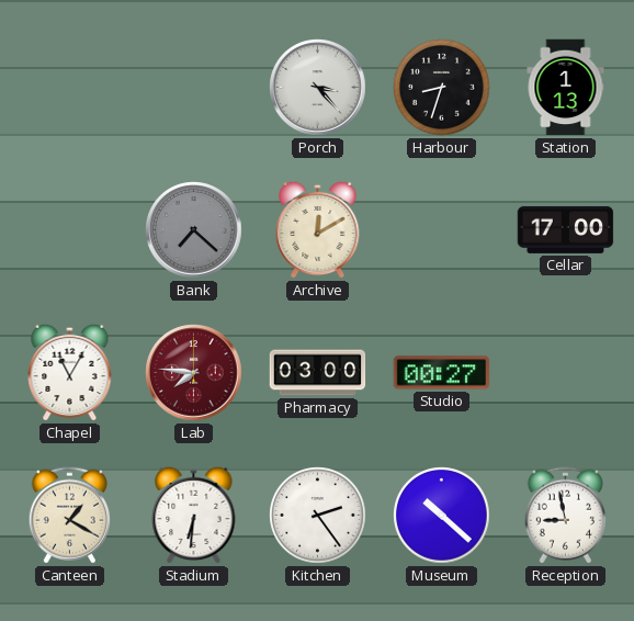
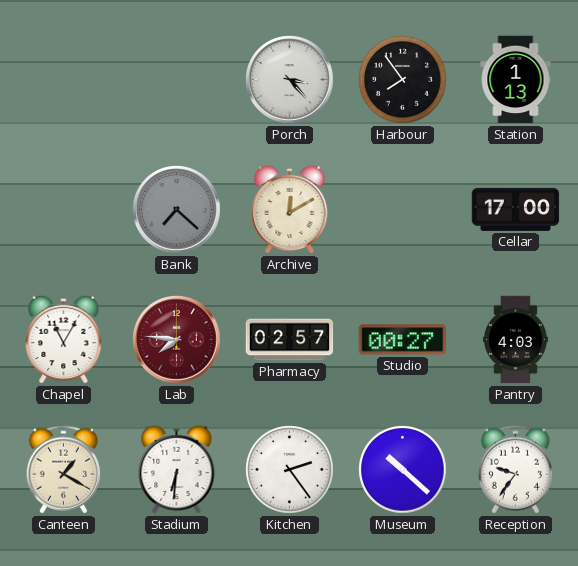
Harbour: 8:33 -> 7:54
Pharmacy: 03:00 -> 02:57
Pantry: none -> 4:03
Reception: 8:58 -> 9:36
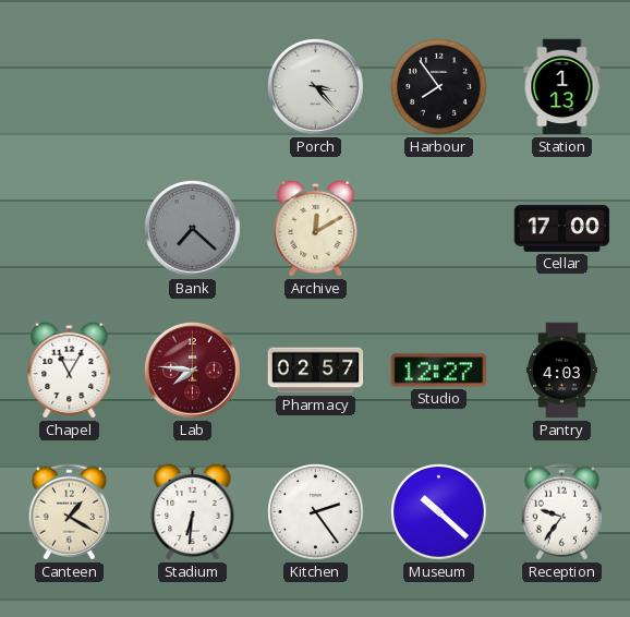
Studio: 00:27 -> 12:27
